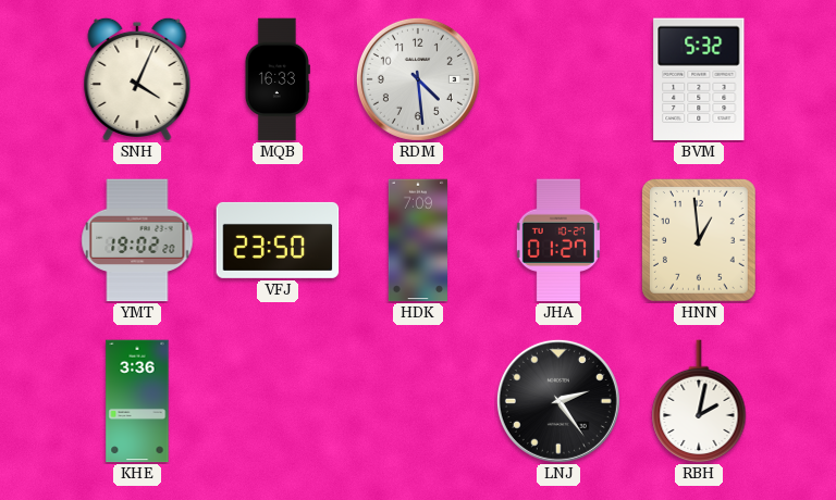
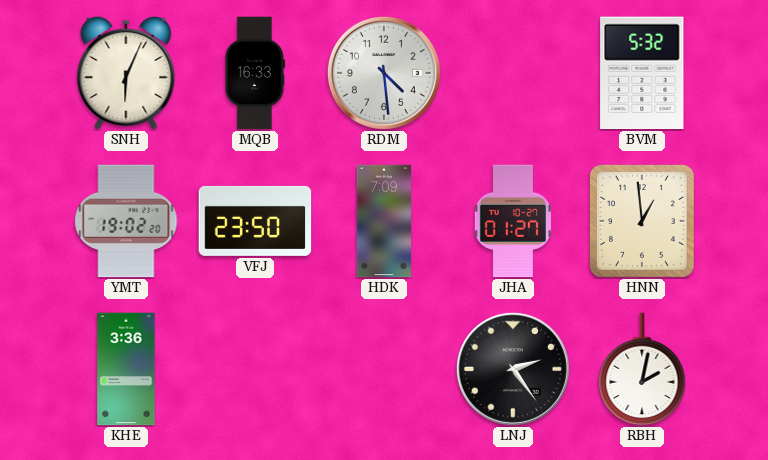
SNH: 4:04 -> 6:04
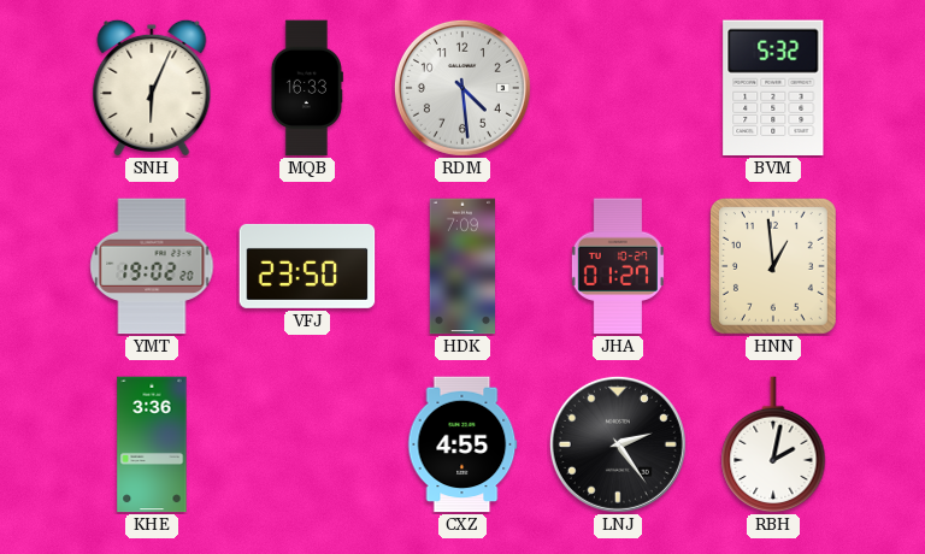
CXZ: none -> 4:55
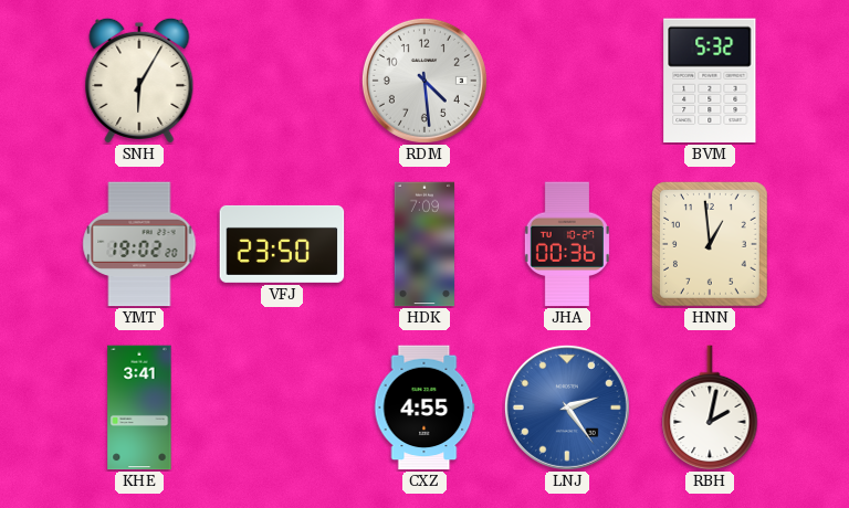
SNH: 6:04 -> 6:05
MQB: 16:33 -> none
JHA: 01:27 -> 00:36
KHE: 3:36 -> 3:41
LNJ dial: black -> blue
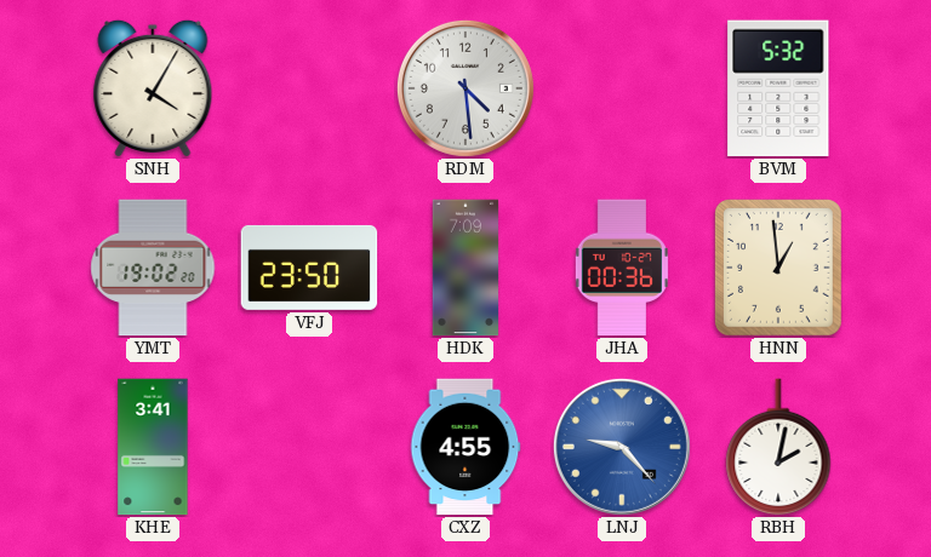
SNH: 6:05 -> 4:05
LNJ: 2:24 -> 9:23
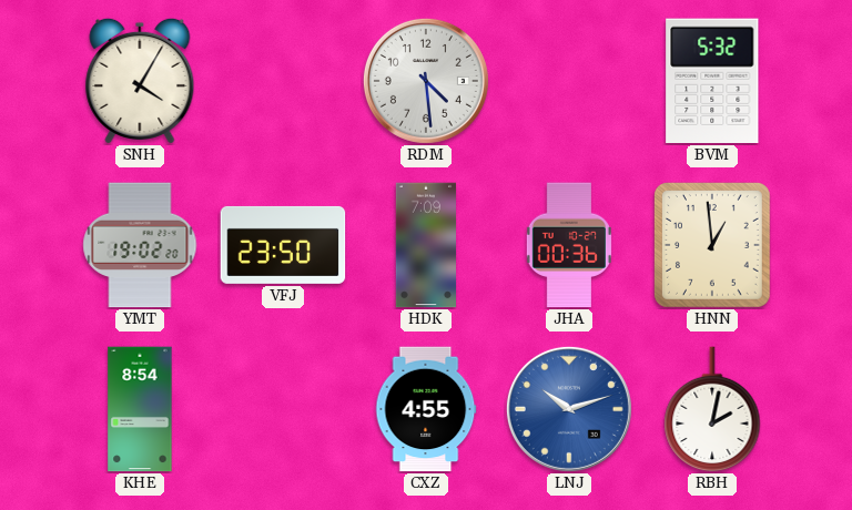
KHE: 3:41 -> 8:54
LNJ: 9:23 -> 10:12
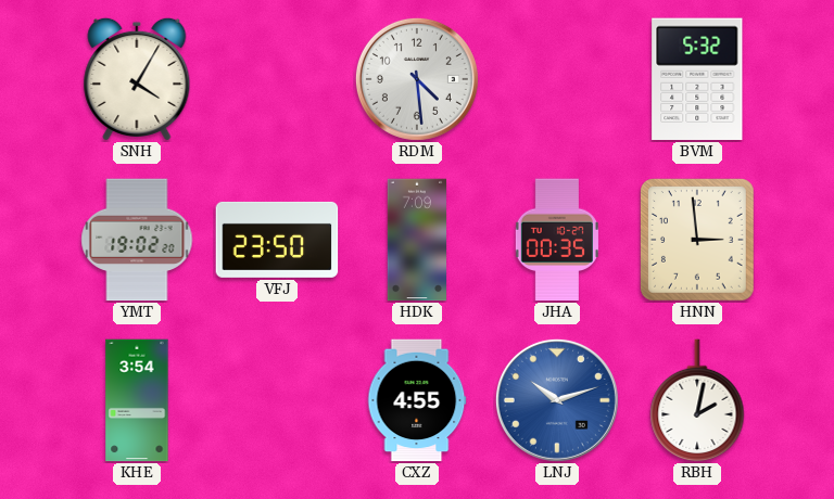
JHA: 00:36 -> 00:35
HNN: 12:59 -> 2:59
KHE: 8:54 -> 3:54
